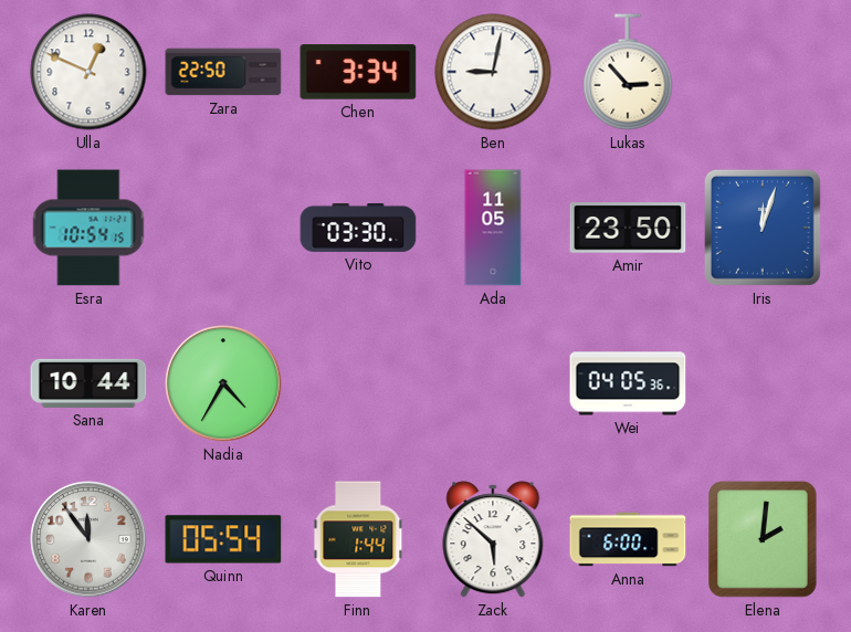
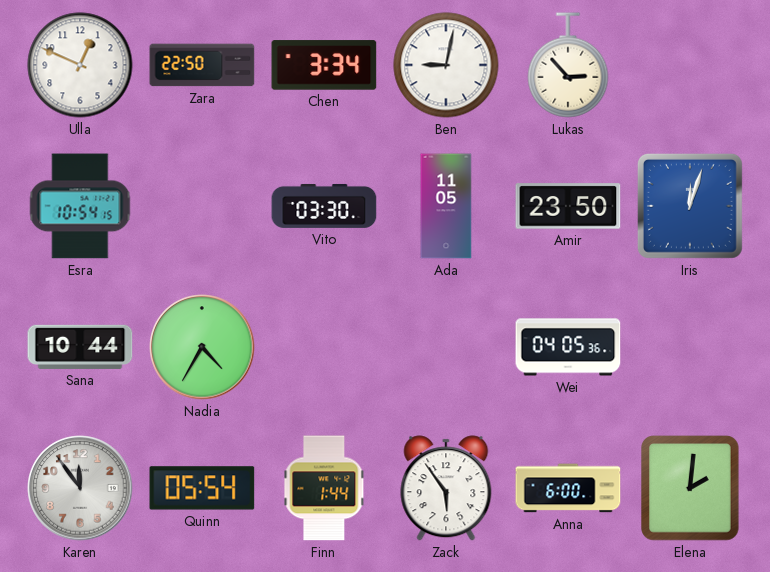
Zack: 5:52 -> 5:54
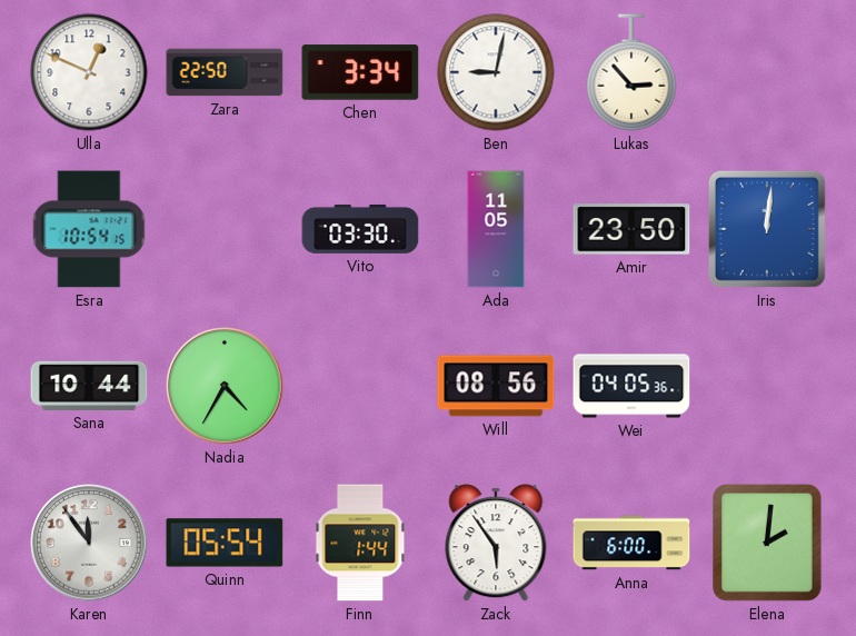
Iris: 12:03 -> 12:01
Will: none -> 08:56
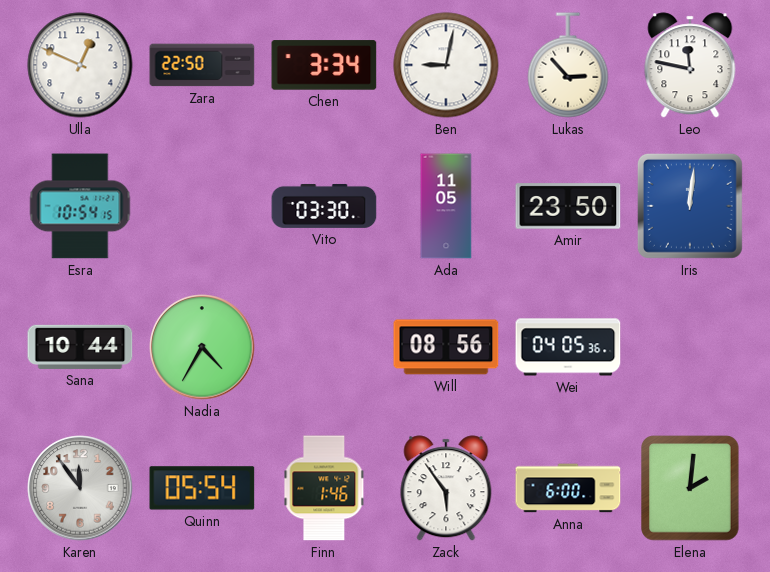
Leo: none -> 11:47
Finn: 1:44 -> 1:46
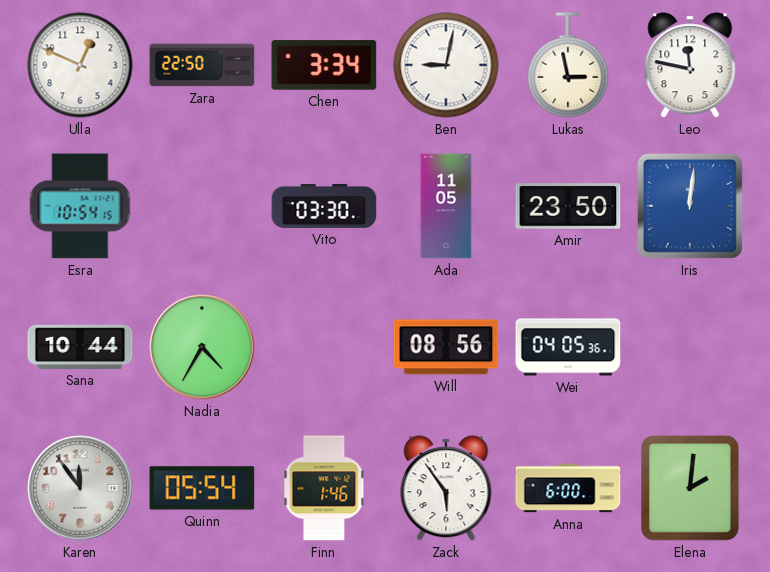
Lukas: 2:53 -> 2:58
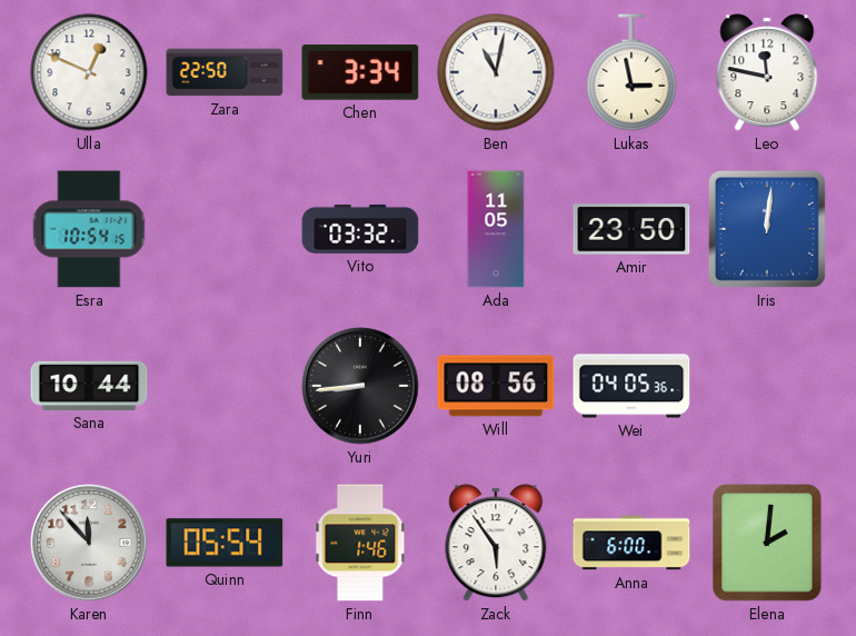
Ben: 9:02 -> 11:02
Vito: 03:30 -> 03:32
Nadia: 4:35 -> none
Yuri: none -> 8:44
Karen: 11:54 -> 11:53
